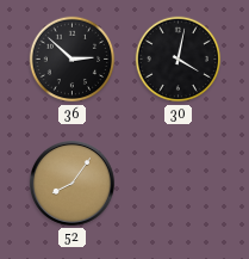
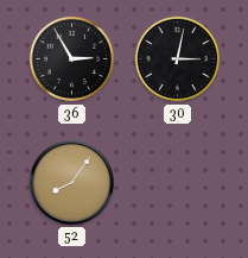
36: 2:52 -> 2:55
30: 4:02 -> 3:02
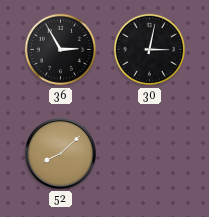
52: 8:06 -> 8:08
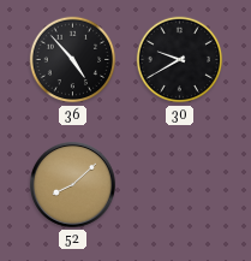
36: 2:55 -> 4:53
30: 3:02 -> 9:40
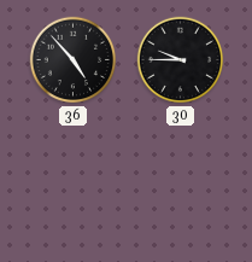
30: 9:40 -> 9:45
52: 8:08 -> none
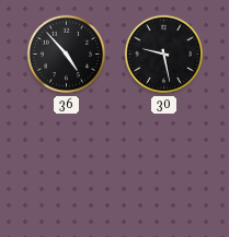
30: 9:45 -> 9:28
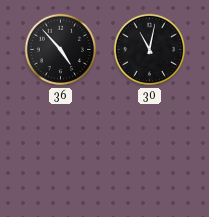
30: 9:28 -> 11:02
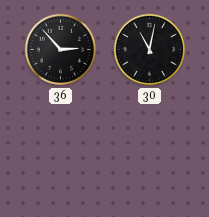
36: 4:53 -> 2:53
